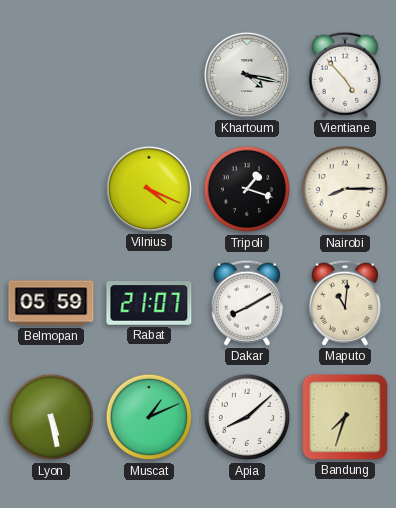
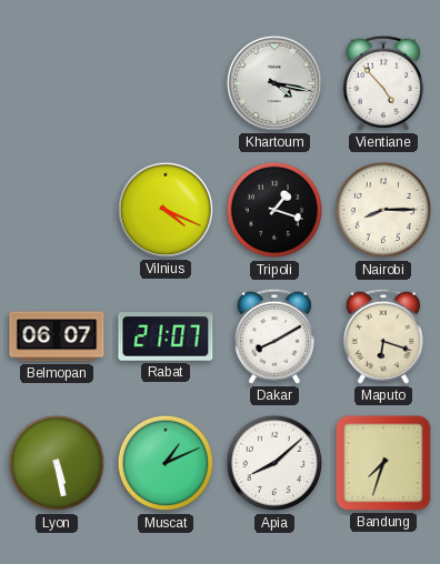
Belmopan: 05:59 -> 06:07
Maputo: 11:01 -> 6:18
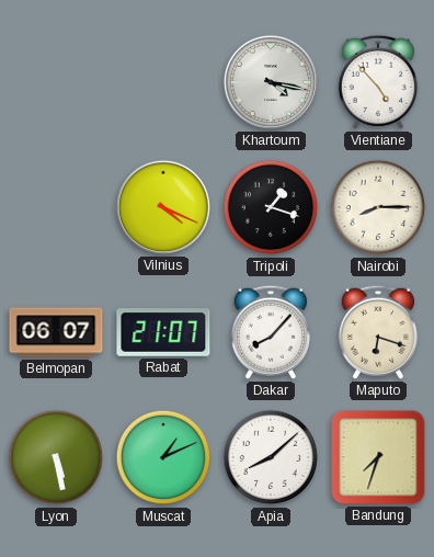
Dakar: 8:10 -> 8:07
